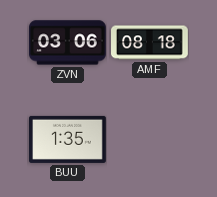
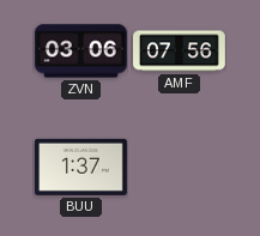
AMF: 08:18 -> 07:56
BUU: 1:35 -> 1:37
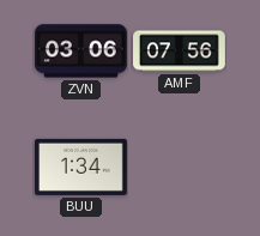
BUU: 1:37 -> 1:34
